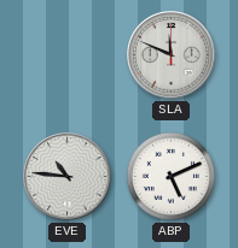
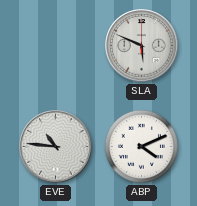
SLA: 11:49 -> 5:49
ABP: 5:11 -> 4:11
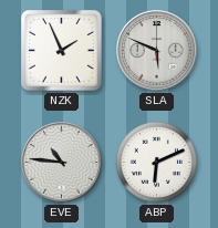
NZK: none -> 1:56
ABP: 4:11 -> 6:11
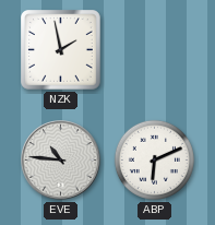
NZK: 1:56 -> 1:58
SLA: 5:49 -> none
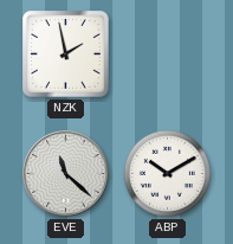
EVE: 10:46 -> 11:22
ABP: 6:11 -> 10:10
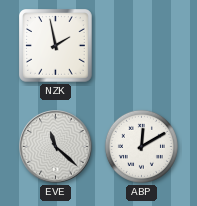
ABP: 10:10 -> 12:10
